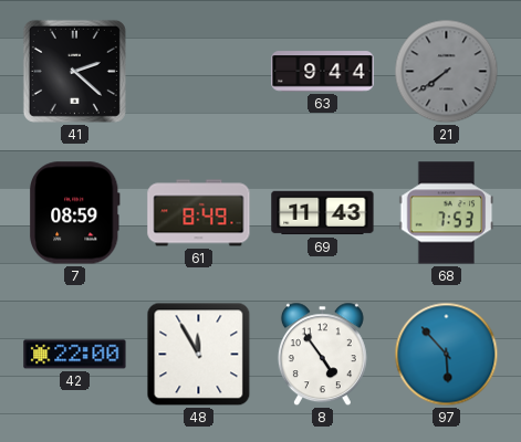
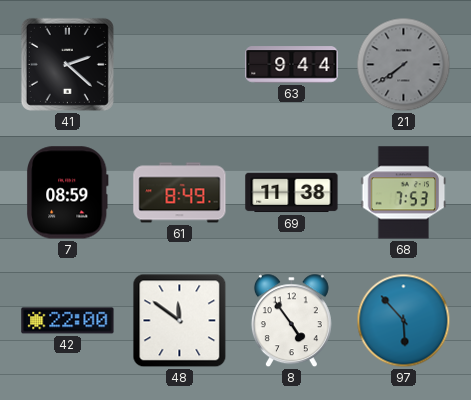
69: 11:43 -> 11:38
48: 11:55 -> 11:51
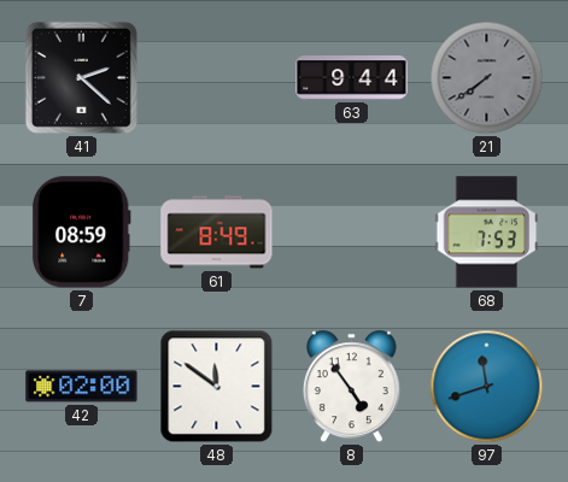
69: 11:38 -> none
42: 22:00 -> 02:00
97: 5:53 -> 11:42
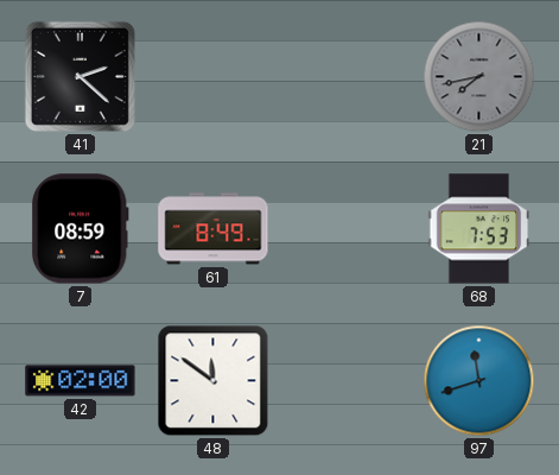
63: 9:44 -> none
21: 7:39 -> 7:43
8: 4:54 -> none
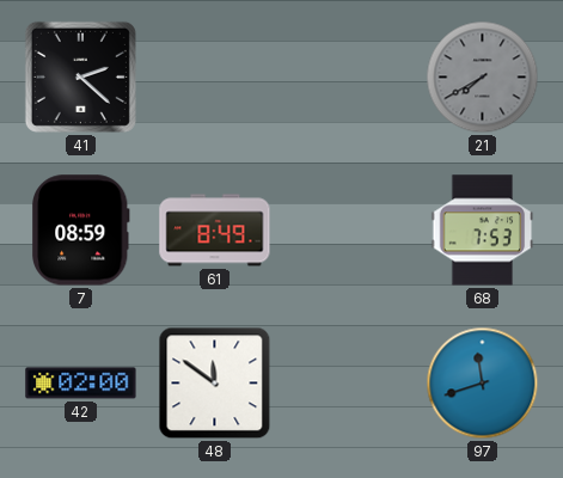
21: 7:43 -> 7:40
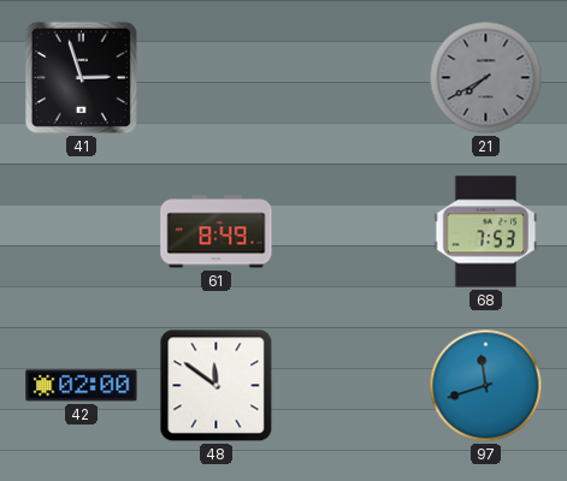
41: 2:22 -> 2:57
7: 08:59 -> none
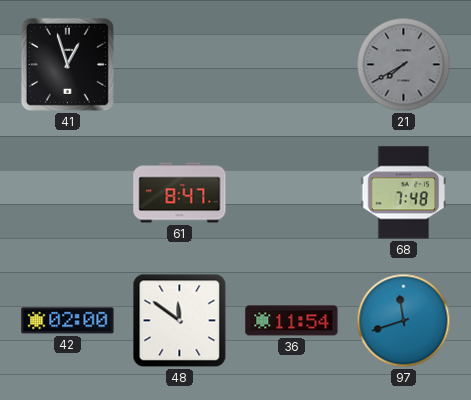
41: 2:57 -> 12:57
61: 8:49 -> 8:47
68: 7:53 -> 7:48
36: none -> 11:54
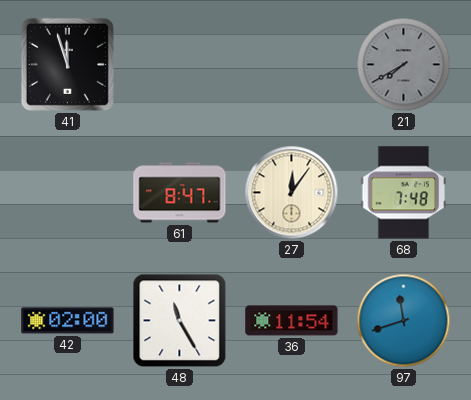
41: 12:57 -> 11:57
27: none -> 12:06
48: 11:51 -> 11:25
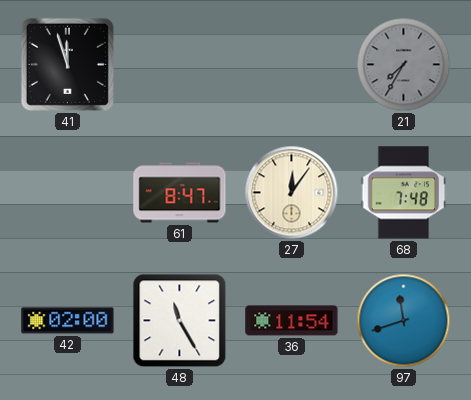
21: 7:40 -> 7:35
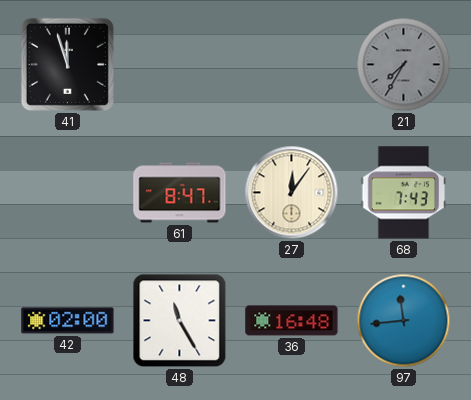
68: 7:48 -> 7:43
36: 11:54 -> 16:48
97: 11:42 -> 11:44
